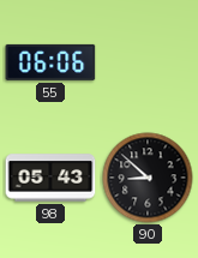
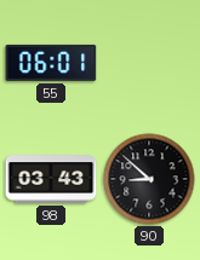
55: 06:06 -> 06:01
98: 05:43 -> 03:43
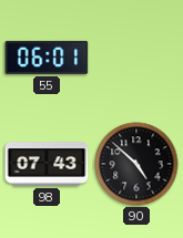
98: 03:43 -> 07:43
90: 8:52 -> 4:52
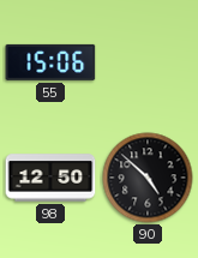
55: 06:01 -> 15:06
98: 07:43 -> 12:50
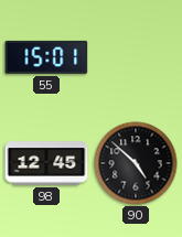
55: 15:06 -> 15:01
98: 12:50 -> 12:45
